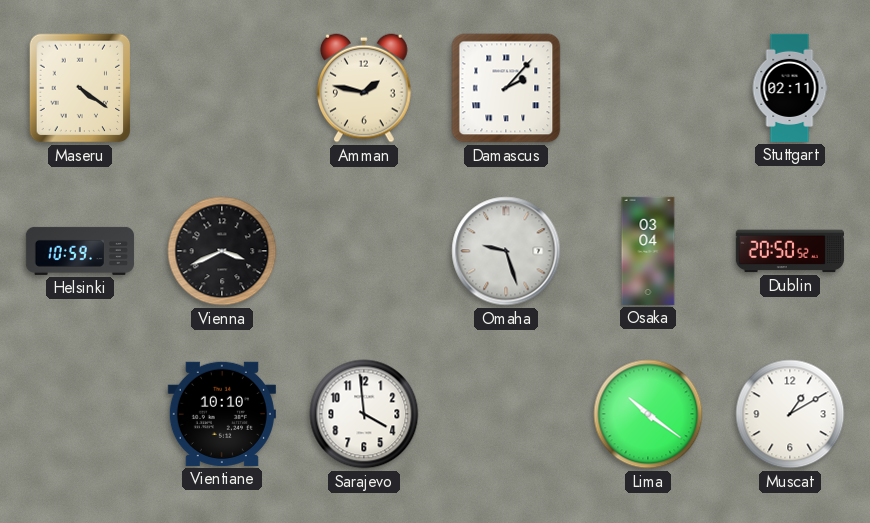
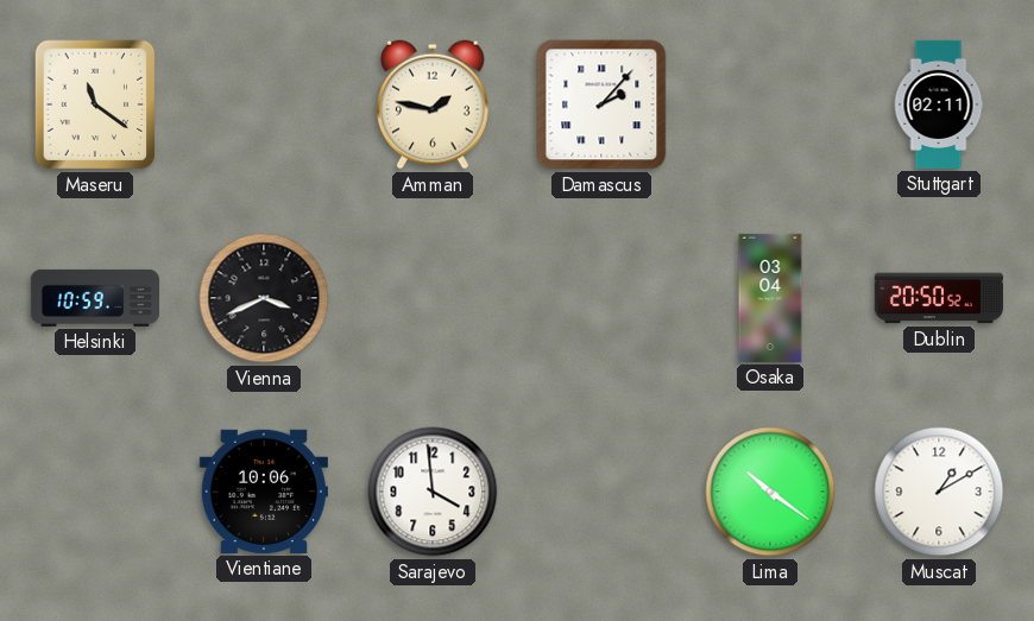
Maseru: 4:21 -> 11:21
Omaha: 9:27 -> none
Vientiane: 10:10 -> 10:06
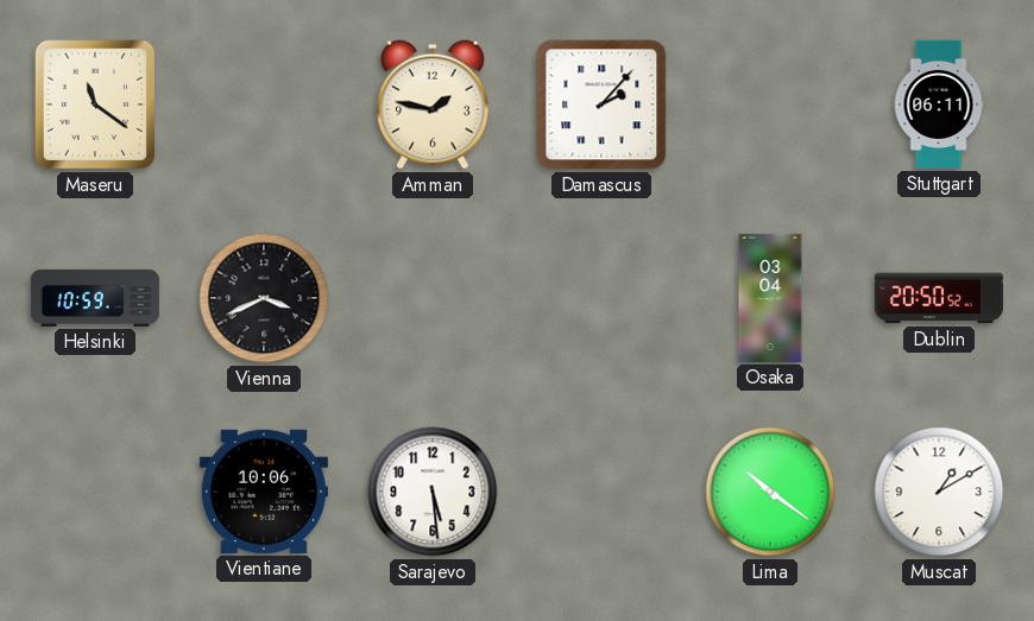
Stuttgart: 02:11 -> 06:11
Sarajevo: 3:59 -> 5:29
